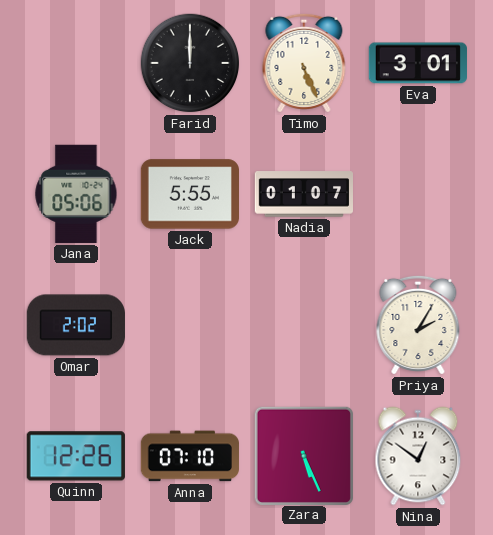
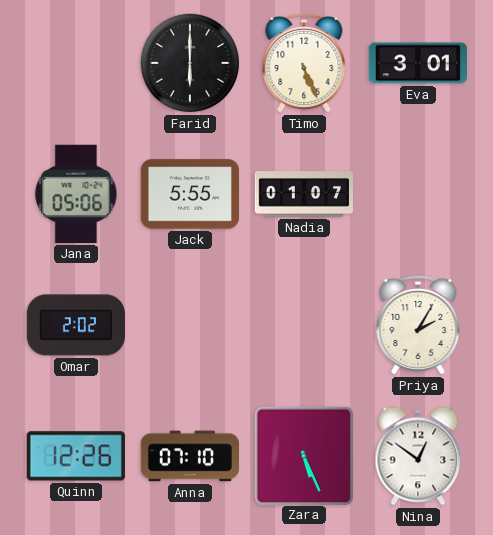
Farid: 12:00 -> 6:00
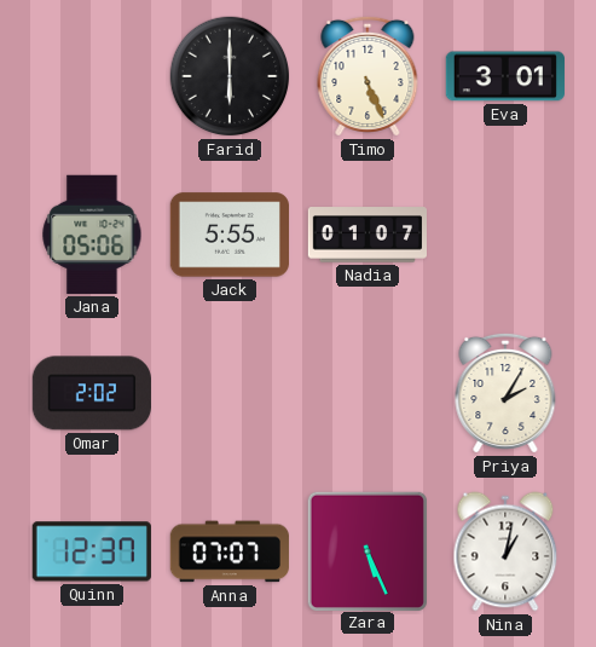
Quinn: 12:26 -> 12:37
Anna: 07:10 -> 07:07
Nina: 12:51 -> 1:02
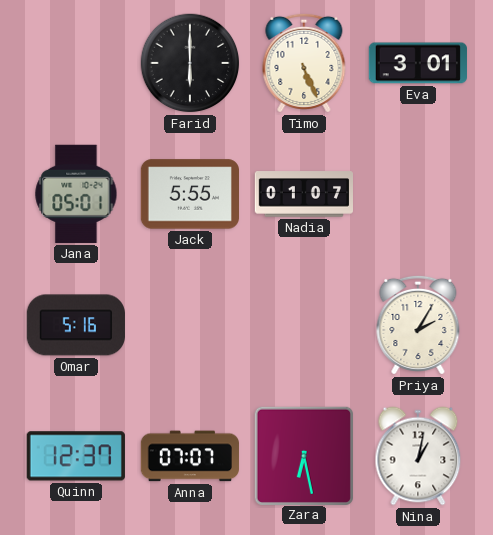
Jana: 05:06 -> 05:01
Omar: 2:02 -> 5:16
Zara: 5:26 -> 6:28
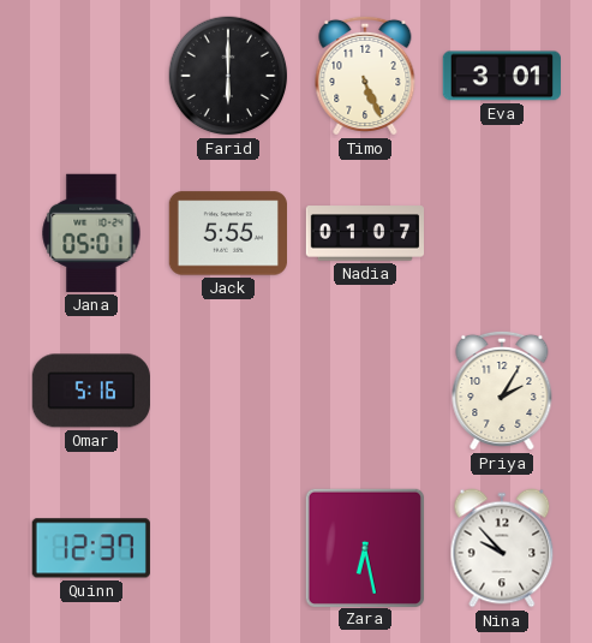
Anna: 07:07 -> none
Nina: 1:02 -> 9:53
